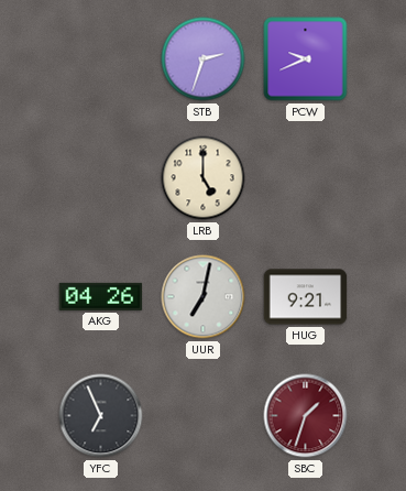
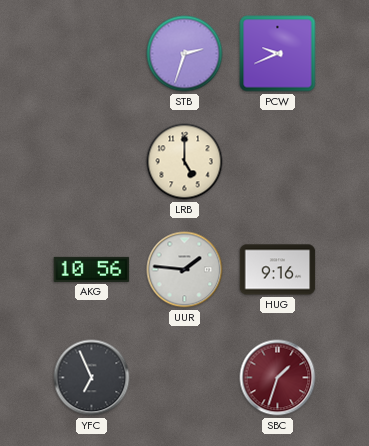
AKG: 04:26 -> 10:56
UUR: 7:02 -> 1:46
HUG: 9:21 -> 9:16
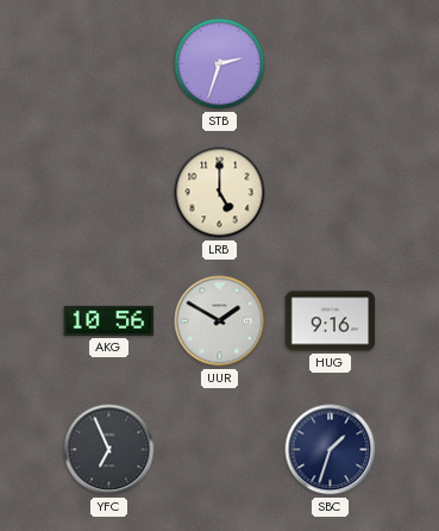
PCW: 9:41 -> none
UUR: 1:46 -> 1:50
SBC dial: burgundy -> navy
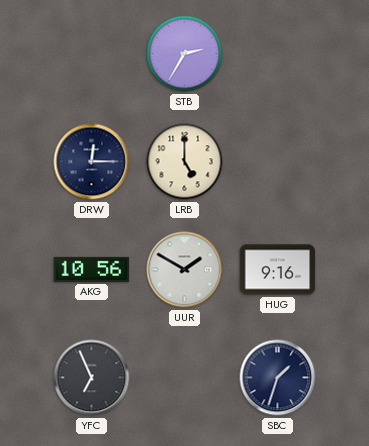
STB: 2:33 -> 2:35
DRW: none -> 12:15
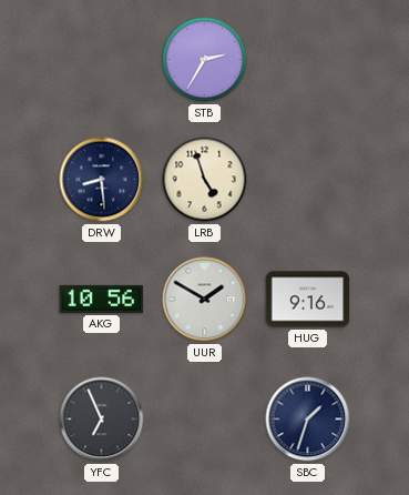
DRW: 12:15 -> 8:29
LRB: 5:00 -> 4:57
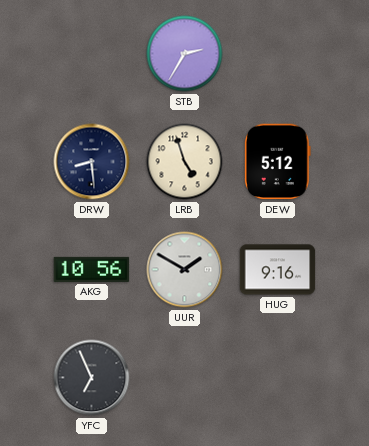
DEW: none -> 5:12
SBC: 1:33 -> none
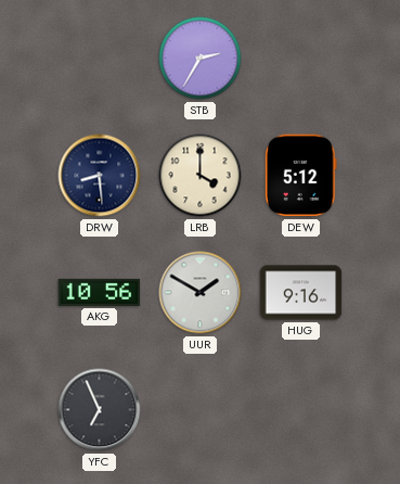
LRB: 4:57 -> 4:00
